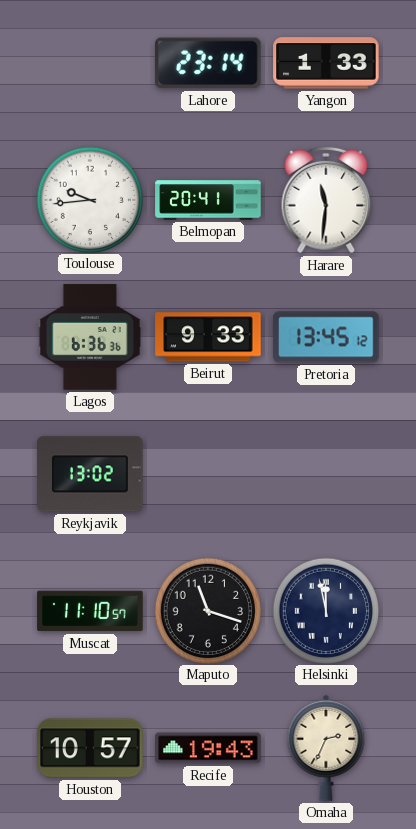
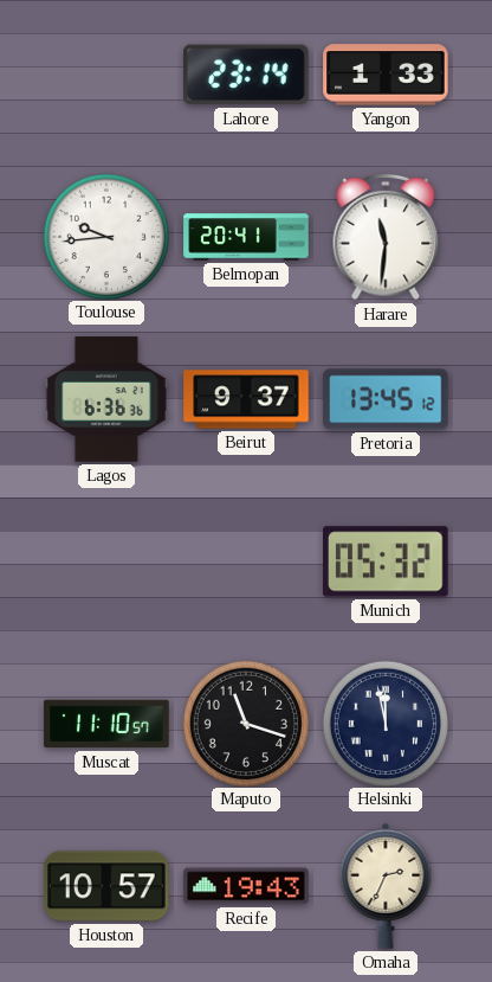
Beirut: 9:33 -> 9:37
Reykjavik: 13:02 -> none
Munich: none -> 05:32
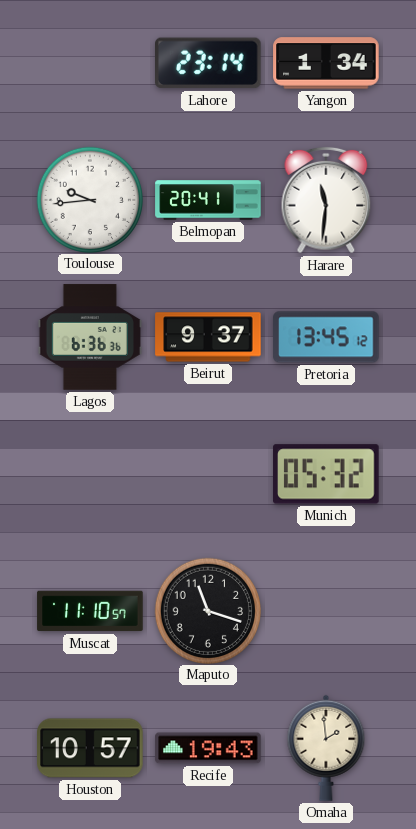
Yangon: 1:33 -> 1:34
Helsinki: 11:58 -> none
Omaha: 2:34 -> 1:59
